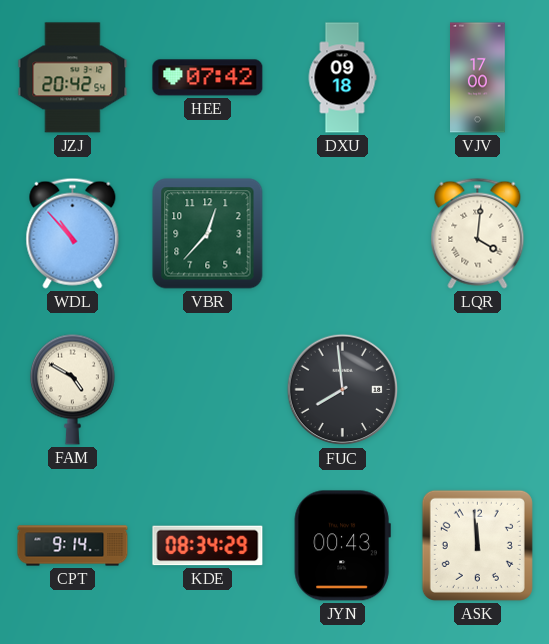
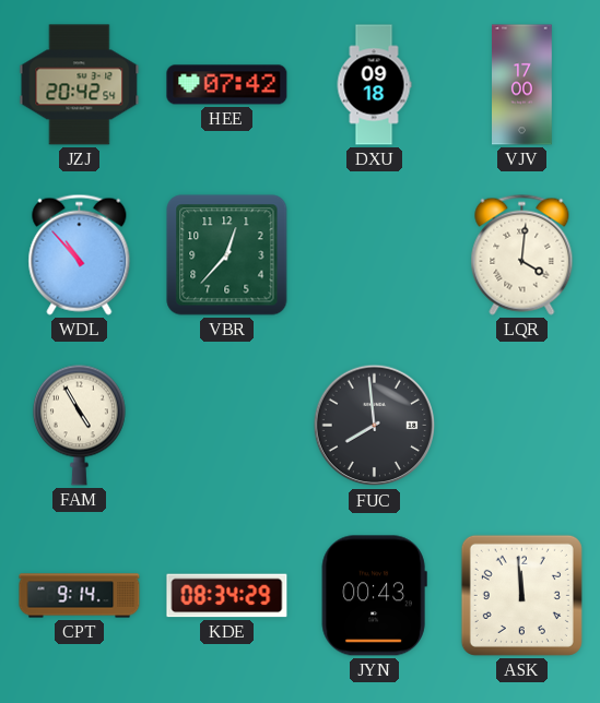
FAM: 4:50 -> 4:55
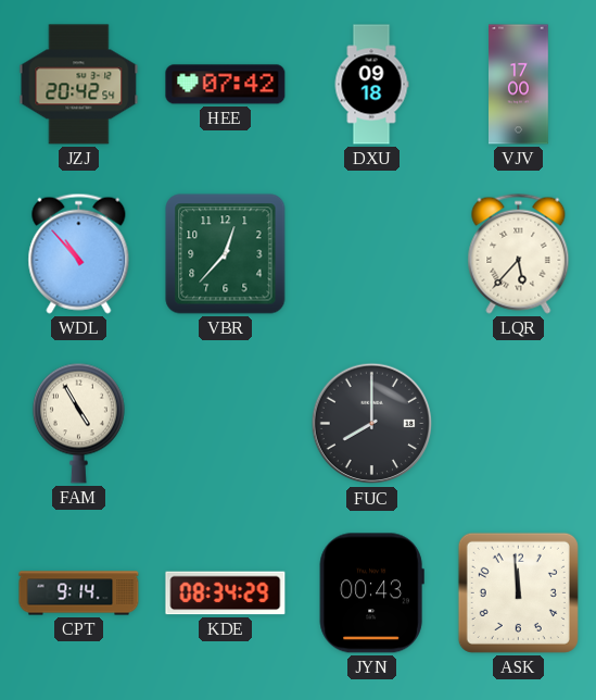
LQR: 4:01 -> 5:37
FUC: 7:59 -> 8:00
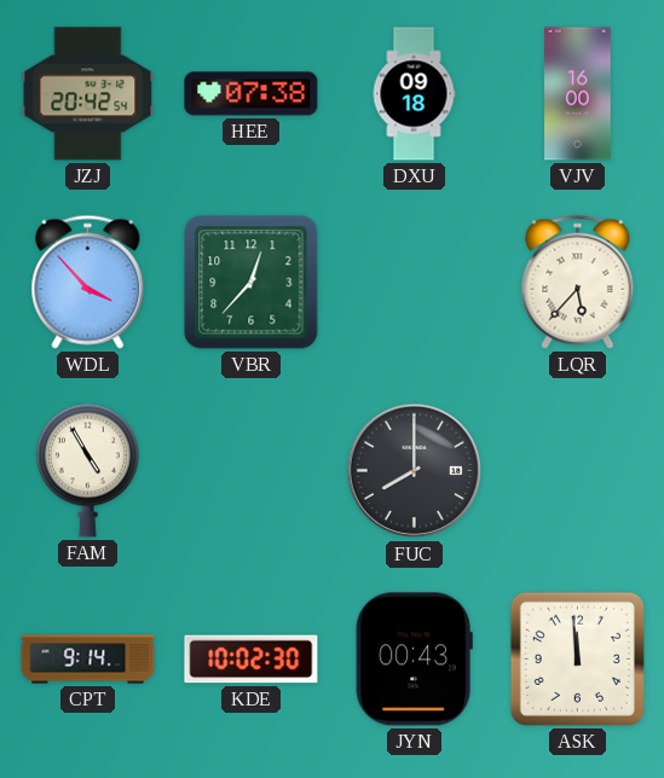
HEE: 07:42 -> 07:38
VJV: 17:00 -> 16:00
WDL: 10:53 -> 3:53
KDE: 08:34 -> 10:02
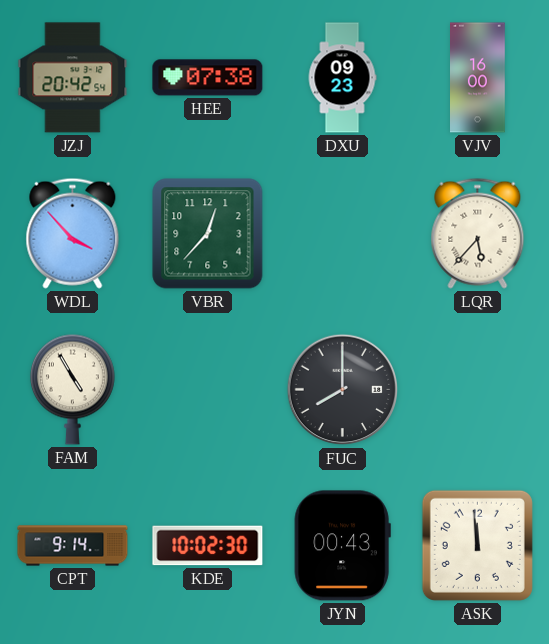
DXU: 09:18 -> 09:23
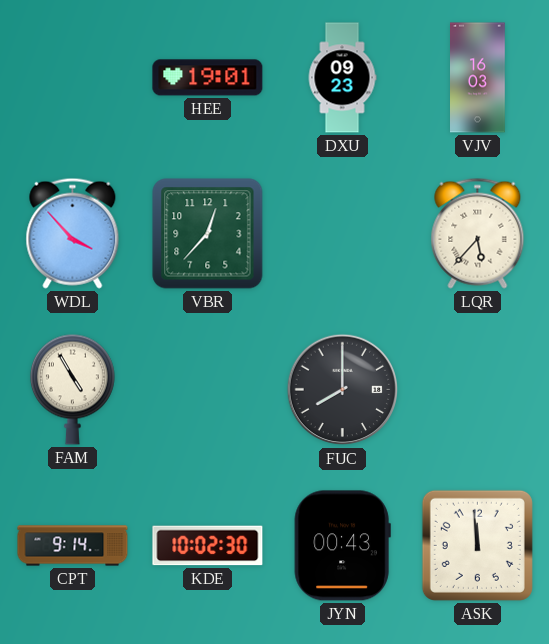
JZJ: 20:42 -> none
HEE: 07:38 -> 19:01
VJV: 16:00 -> 16:03
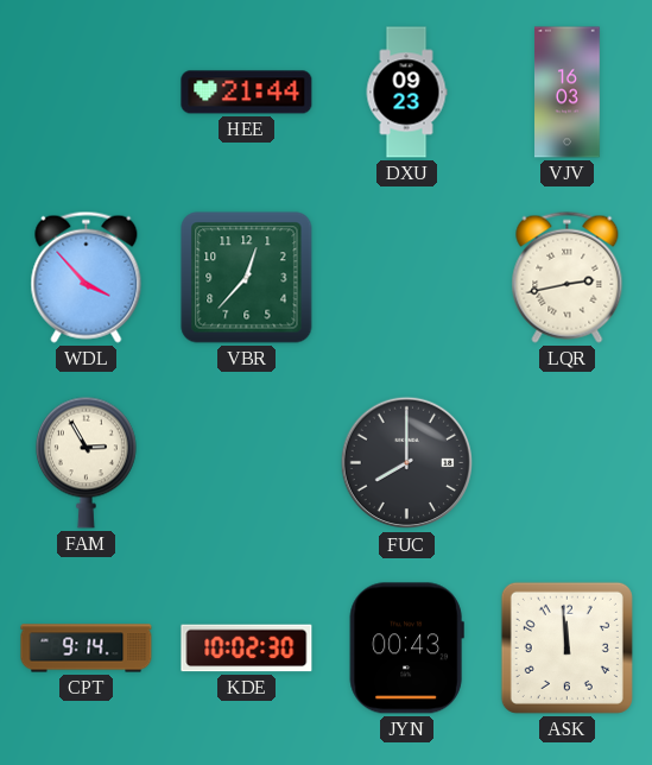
HEE: 19:01 -> 21:44
LQR: 5:37 -> 2:43
FAM: 4:55 -> 2:55
